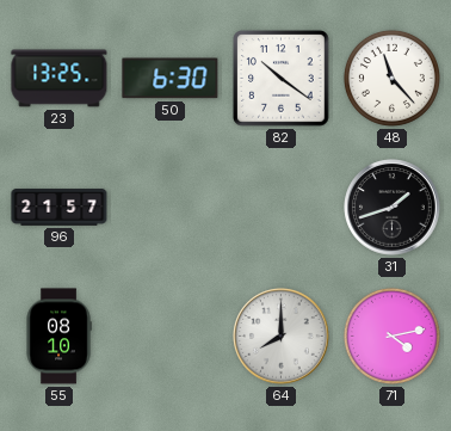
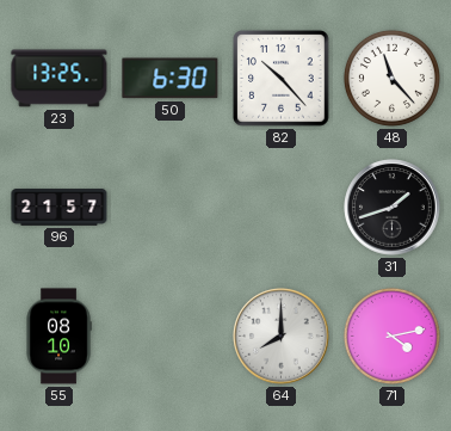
82: 10:21 -> 10:23
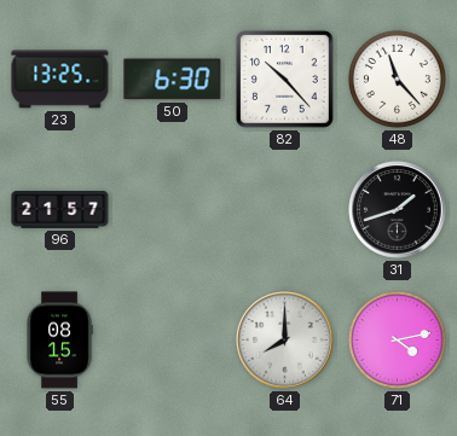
55: 08:10 -> 08:15
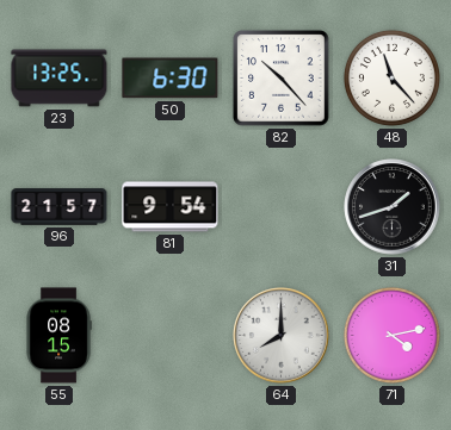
81: none -> 9:54
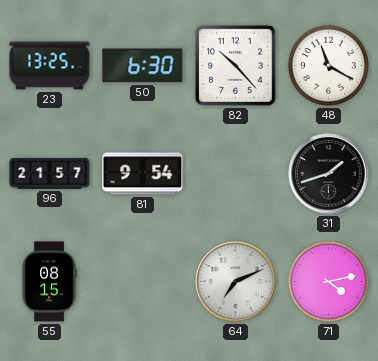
48: 11:23 -> 11:20
64: 8:00 -> 7:11
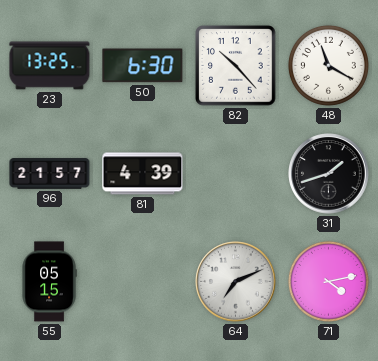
81: 9:54 -> 4:39
55: 08:15 -> 05:15
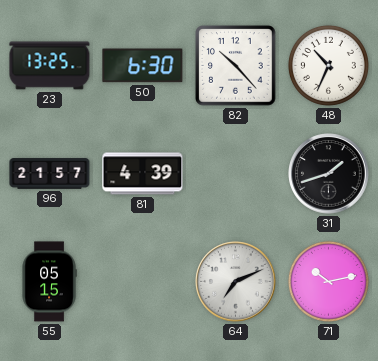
48: 11:20 -> 10:34
71: 4:13 -> 10:13
